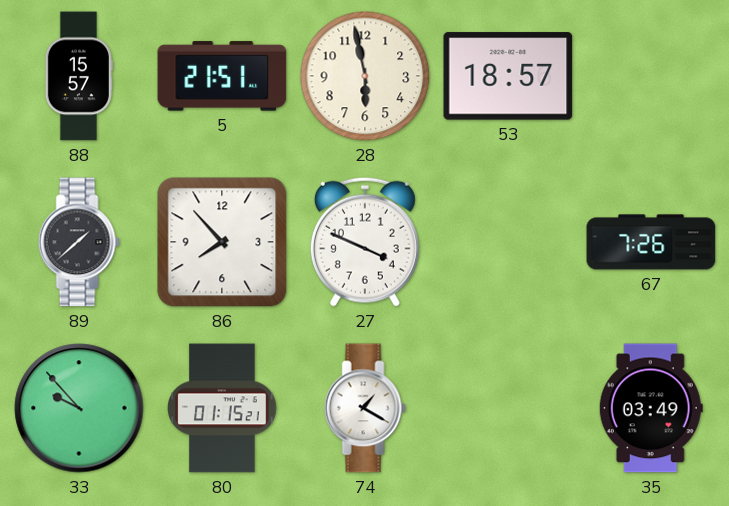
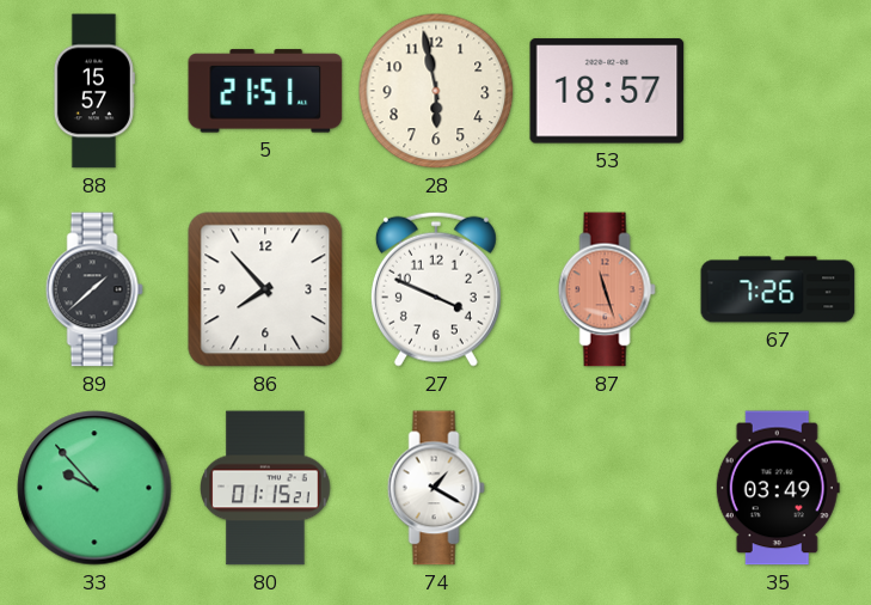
87: none -> 11:27
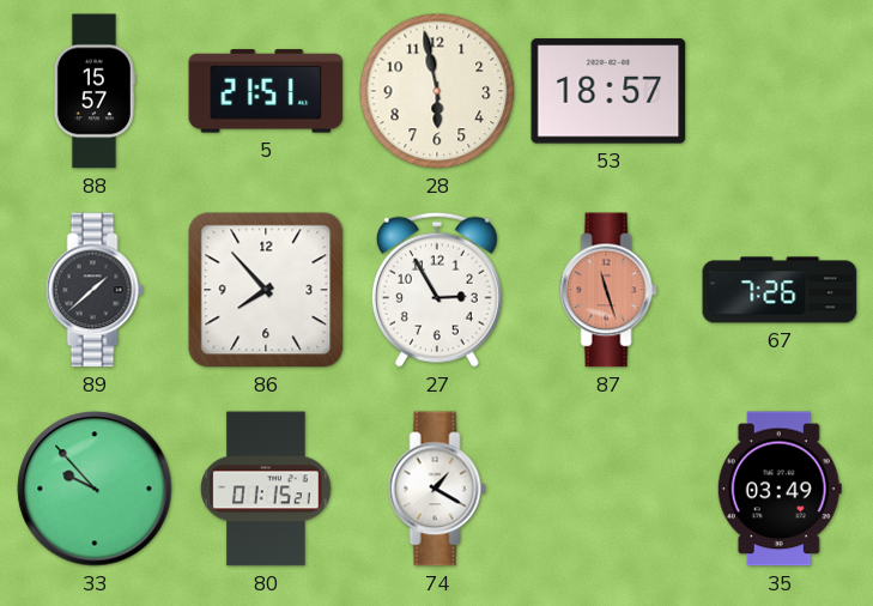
27: 3:49 -> 2:55
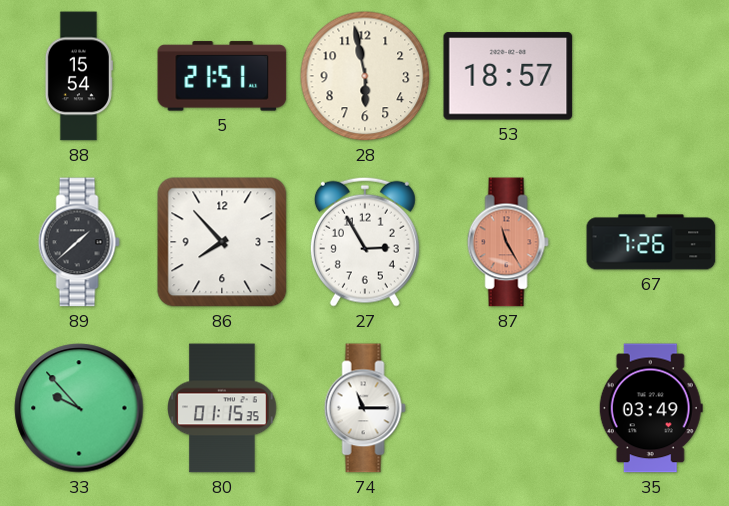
88: 15:57 -> 15:54
87: 11:27 -> 11:25
80: 01:15:21 -> 01:15:35
74: 1:20 -> 11:15
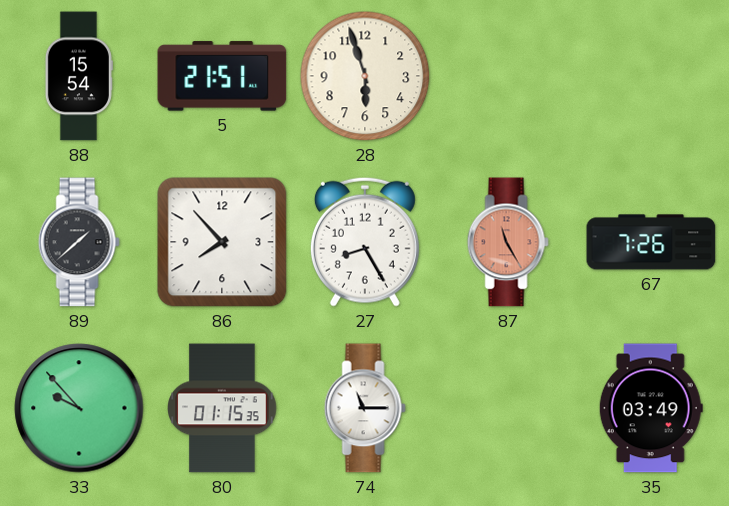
28: 5:58 -> 5:57
53: 18:57 -> none
27: 2:55 -> 8:25
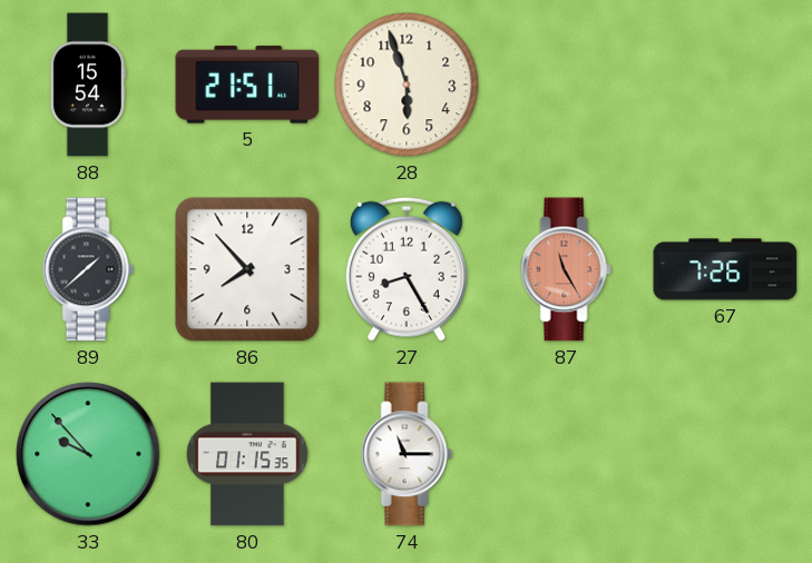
35: 03:49 -> none
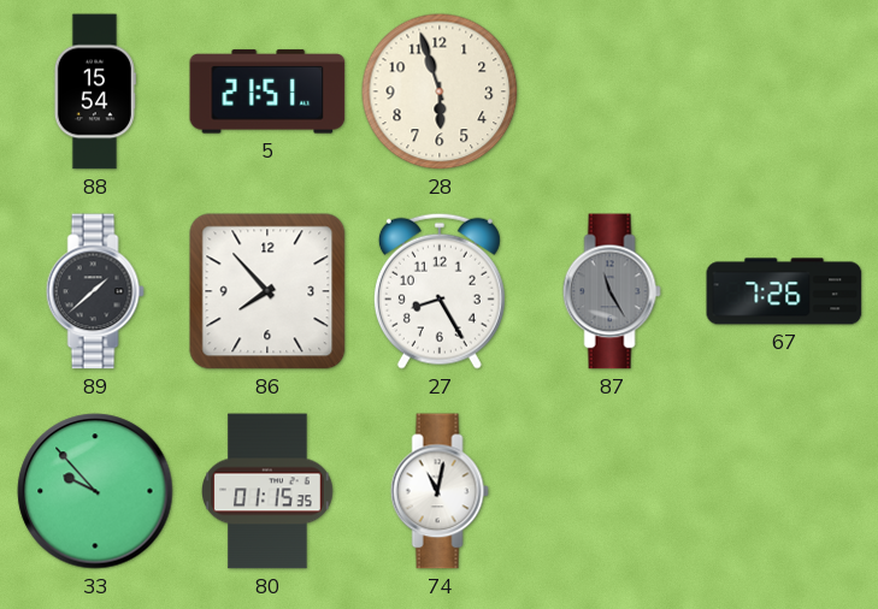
87 dial: salmon -> grey
74: 11:15 -> 11:02
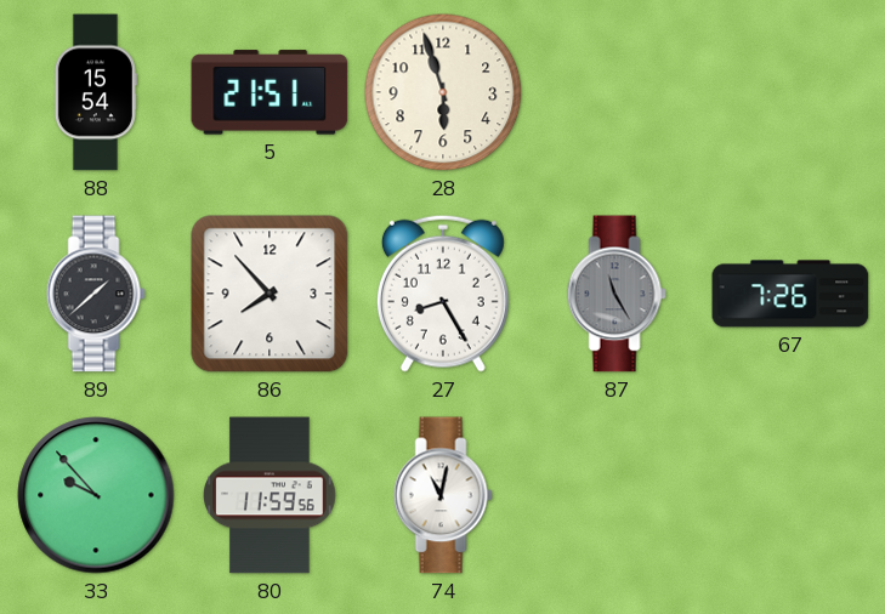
80: 01:15 -> 11:59
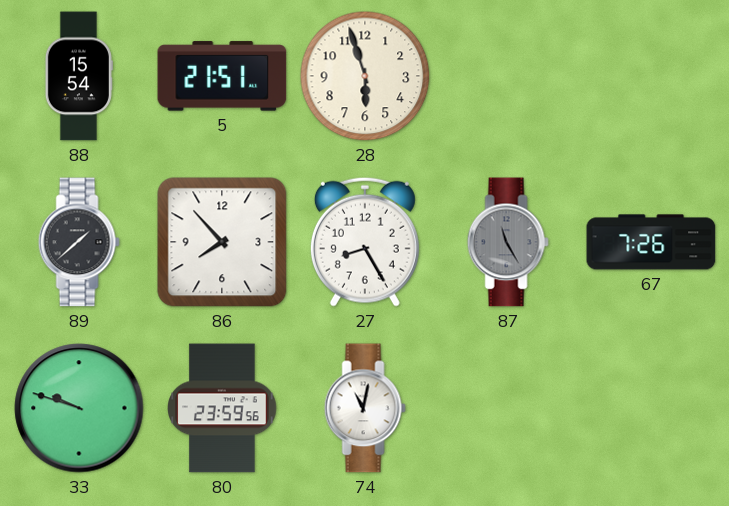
33: 9:53 -> 9:48
80: 11:59 -> 23:59
